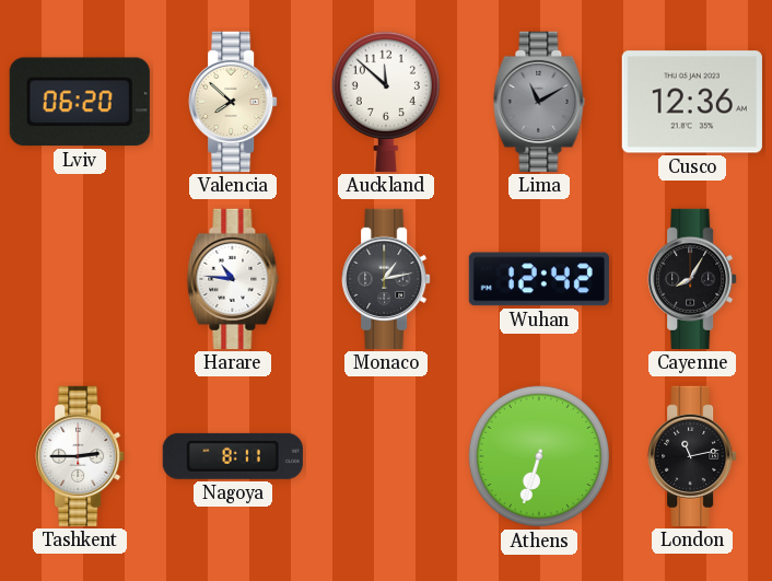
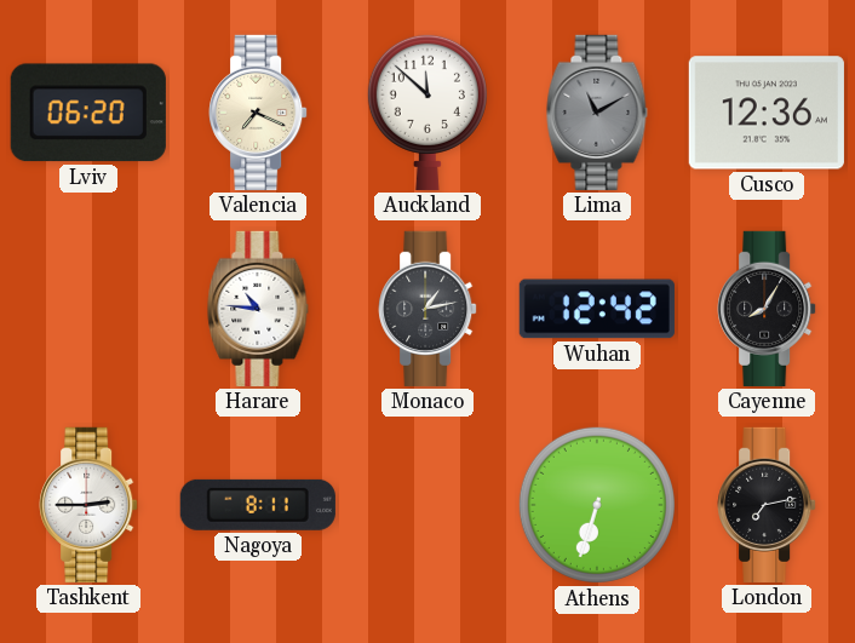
Valencia: 7:52 -> 7:19
London: 11:13 -> 7:13
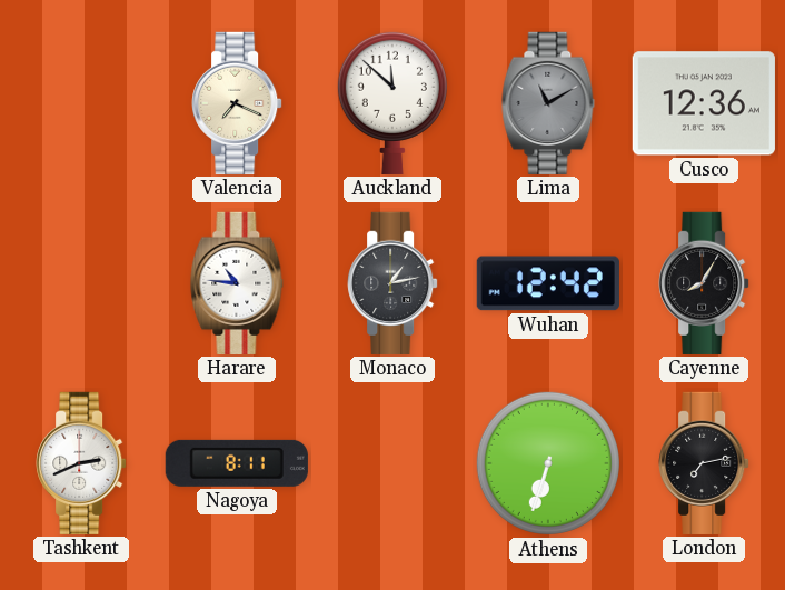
Lviv: 06:20 -> none
Tashkent: 2:45 -> 2:41
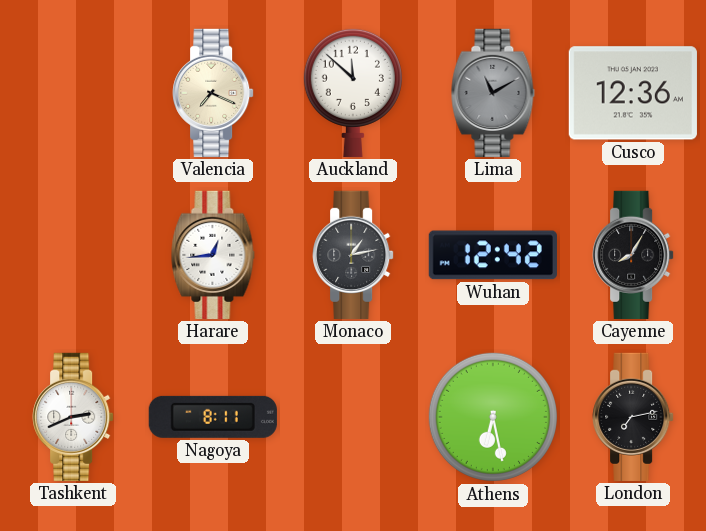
Harare: 10:46 -> 12:44
Athens: 6:33 -> 6:28
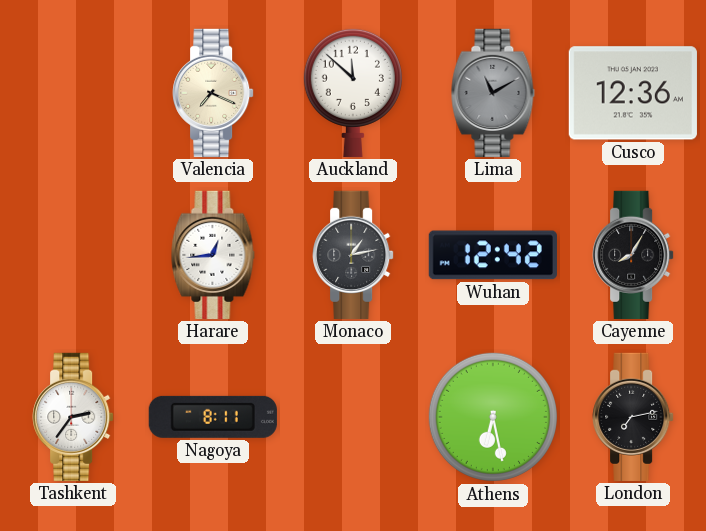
Tashkent: 2:41 -> 2:36
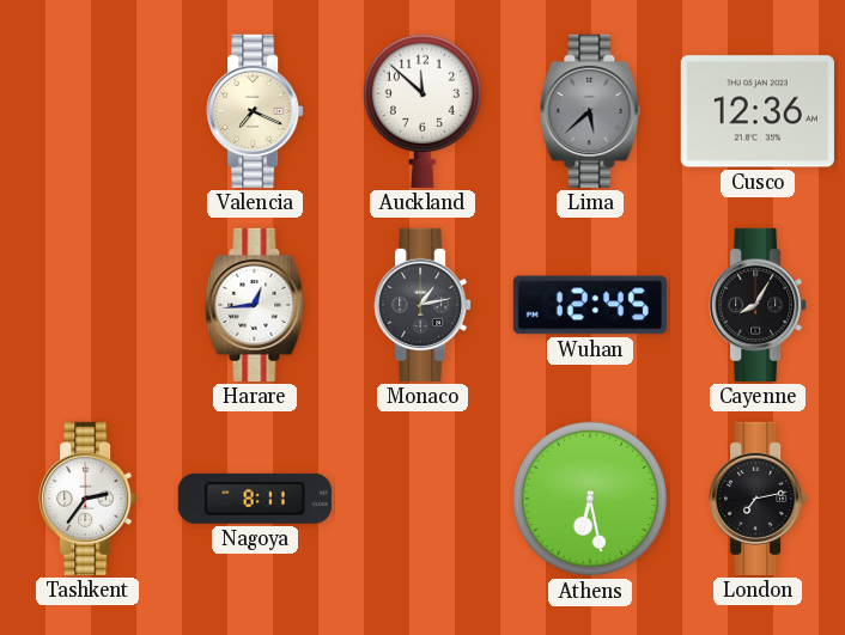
Lima: 11:10 -> 5:38
Wuhan: 12:42 -> 12:45
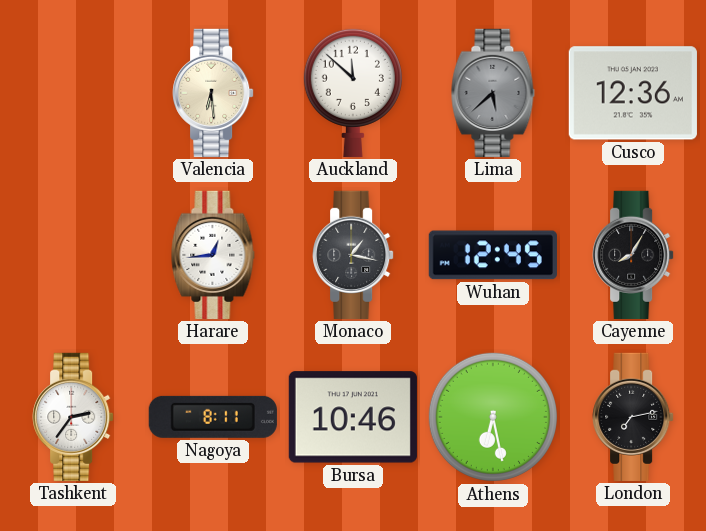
Valencia: 7:19 -> 6:29
Monaco: 1:13 -> 1:17
Bursa: none -> 10:46
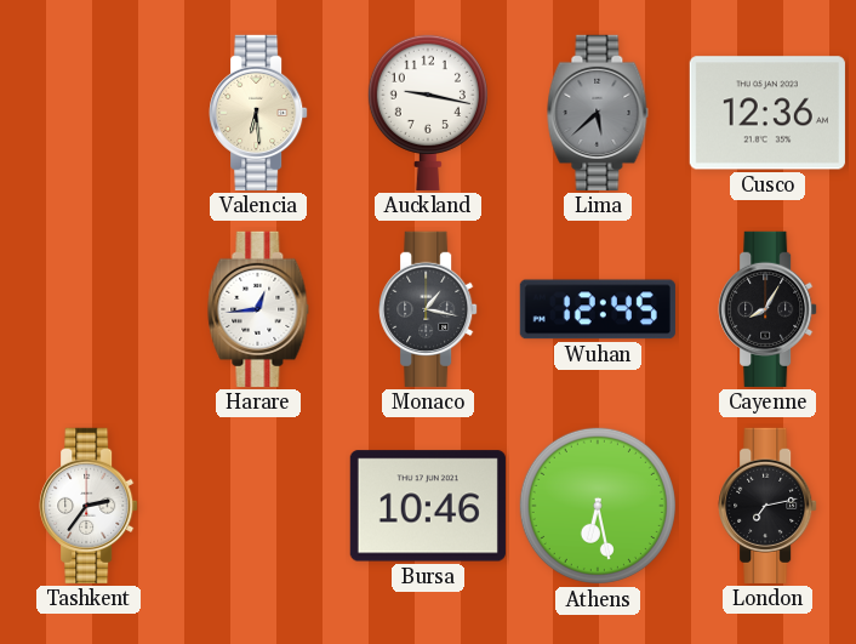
Auckland: 11:52 -> 9:17
Nagoya: 8:11 -> none
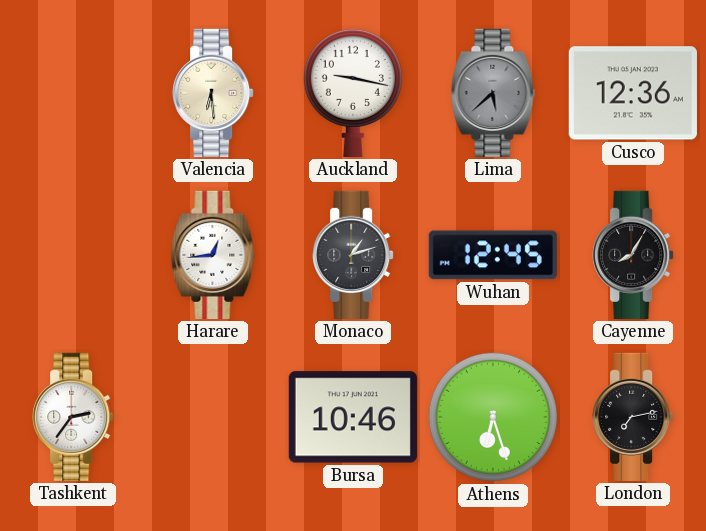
Monaco: 1:17 -> 1:12
Athens: 6:28 -> 6:27
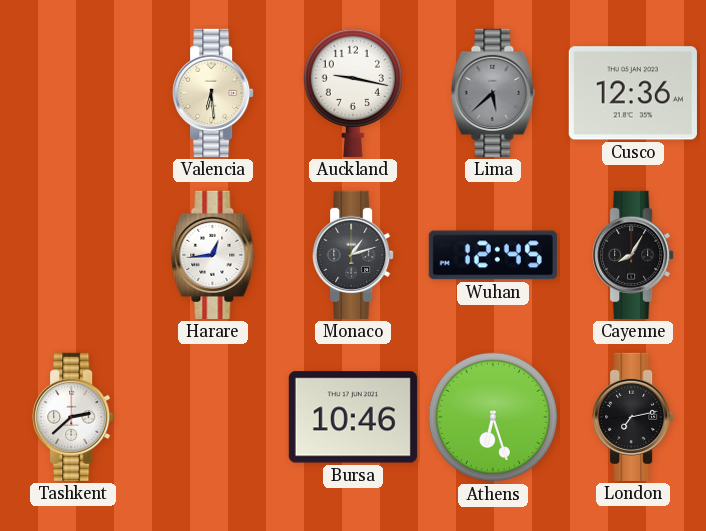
Tashkent: 2:36 -> 2:38
